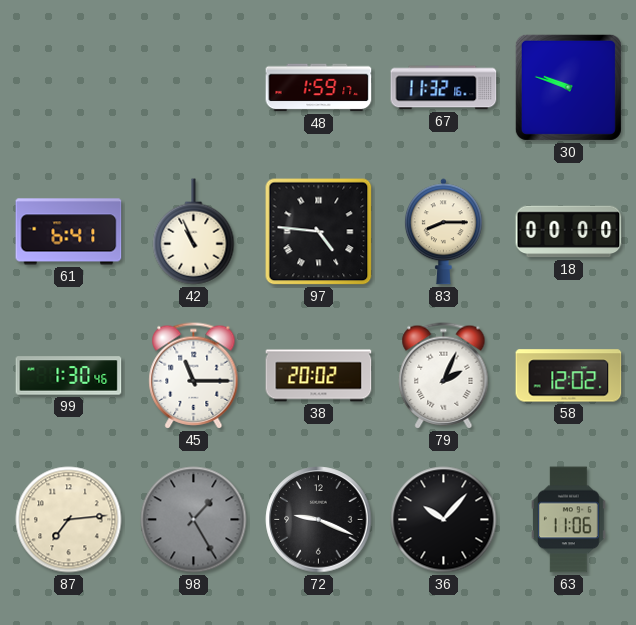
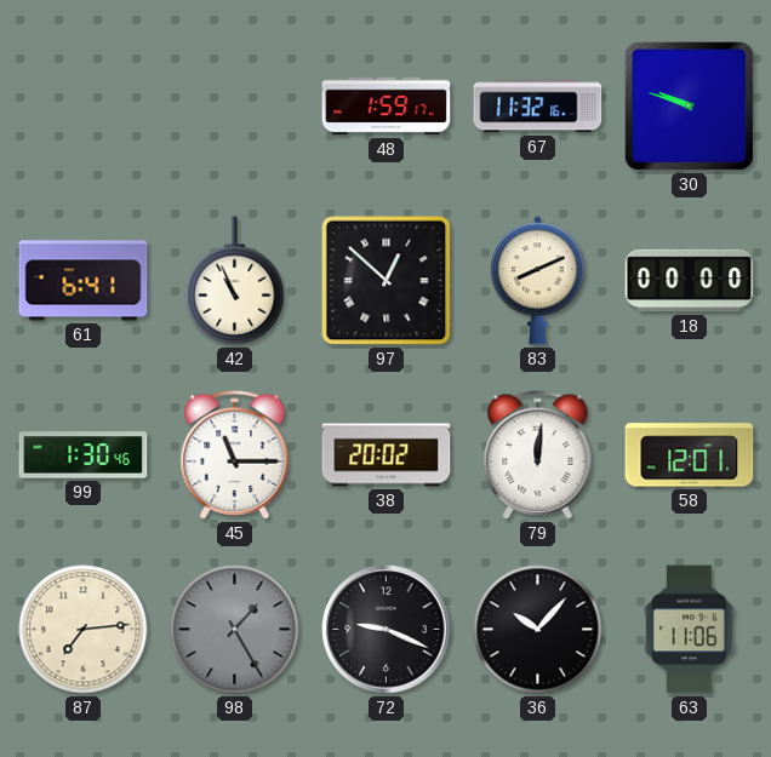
97: 4:46 -> 12:52
83: 8:15 -> 8:11
79: 2:04 -> 12:01
58: 12:02 -> 12:01
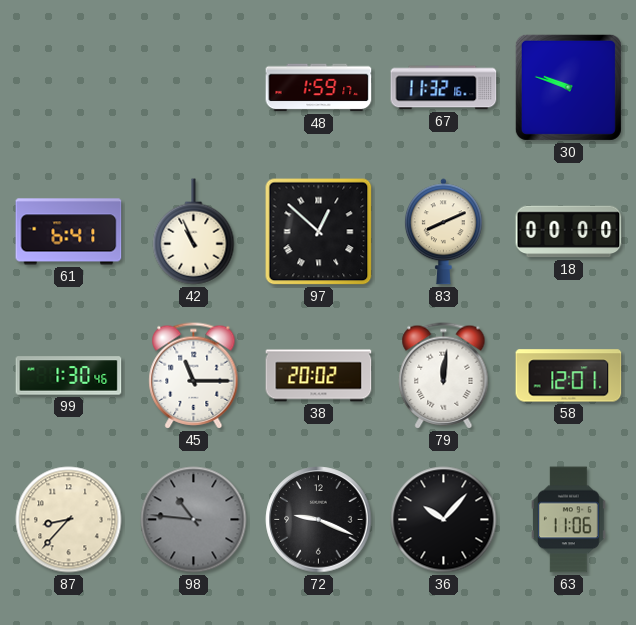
87: 7:14 -> 8:37
98: 1:25 -> 10:46
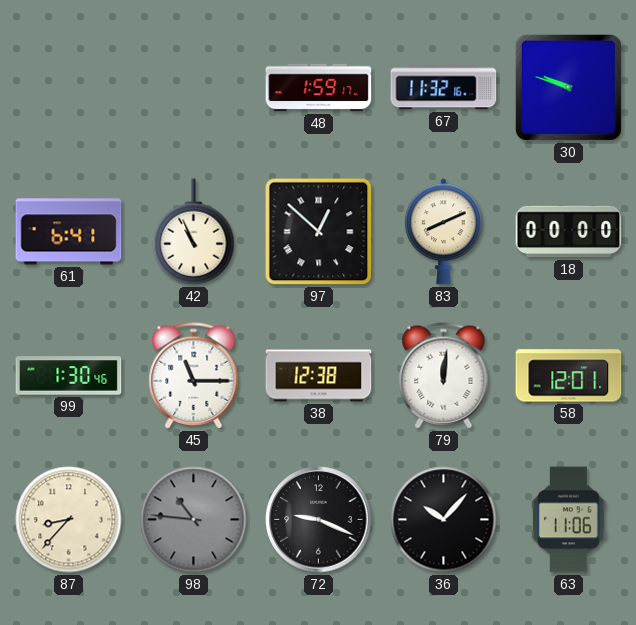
38: 20:02 -> 12:38
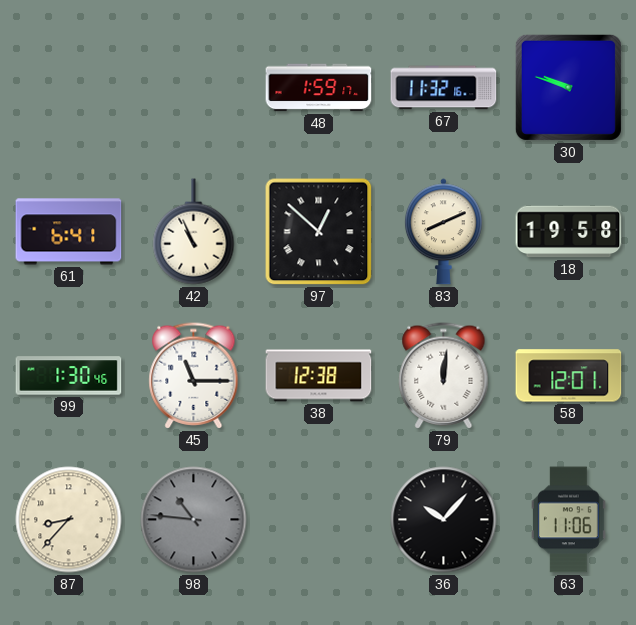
18: 00:00 -> 19:58
72: 9:19 -> none
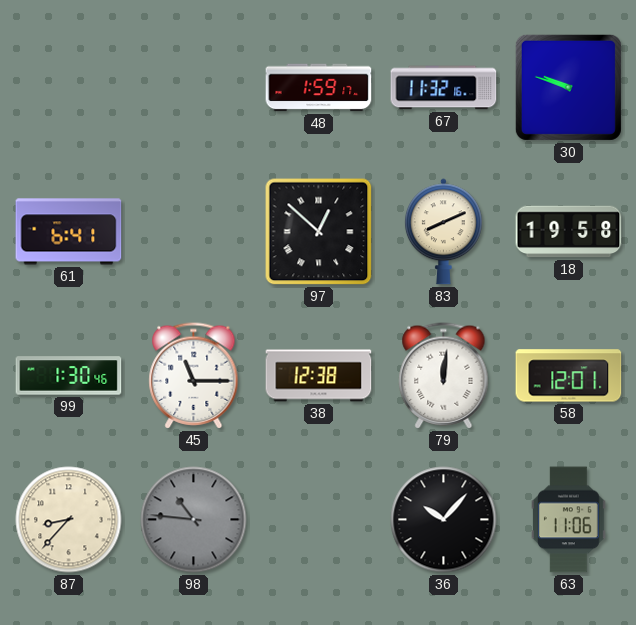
42: 10:56 -> none
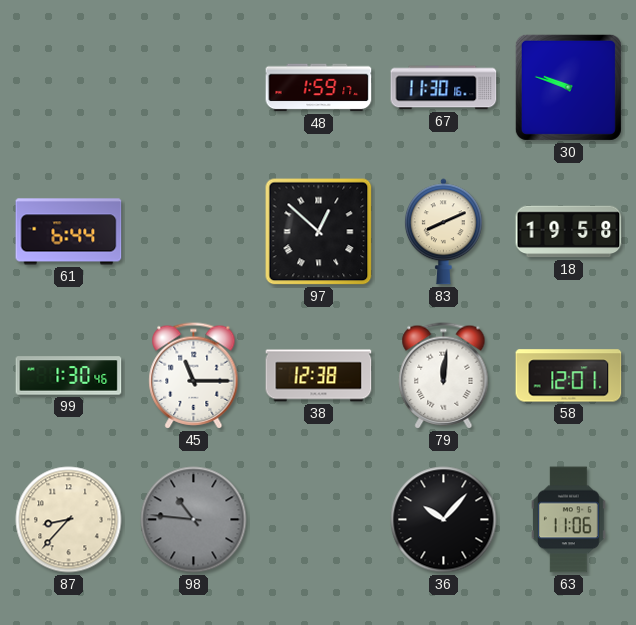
67: 11:32 -> 11:30
61: 6:41 -> 6:44
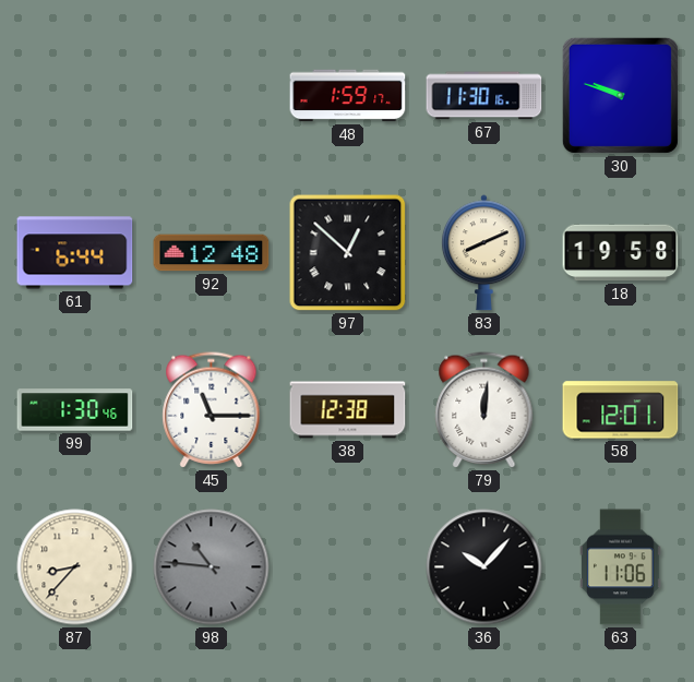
92: none -> 12:48
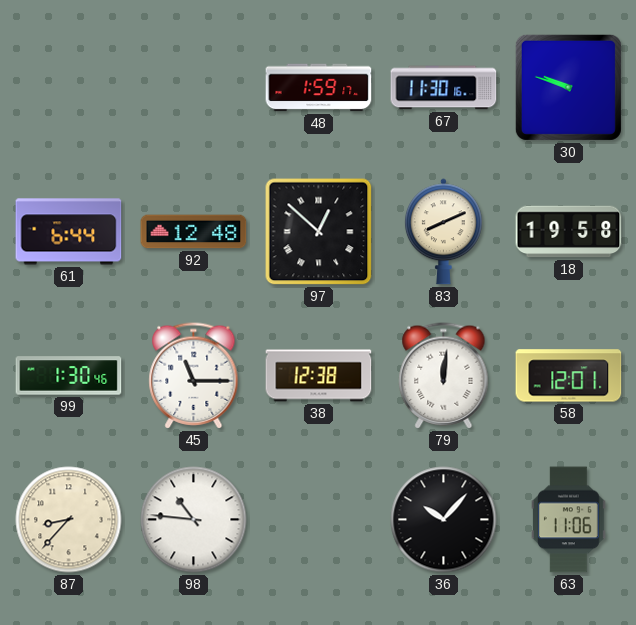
98 dial: grey -> white
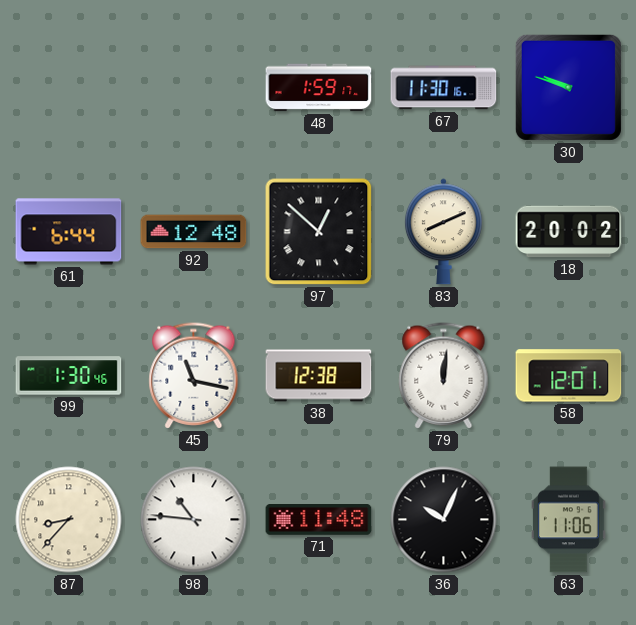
18: 19:58 -> 20:02
45: 11:15 -> 11:17
71: none -> 11:48
36: 10:07 -> 10:04
